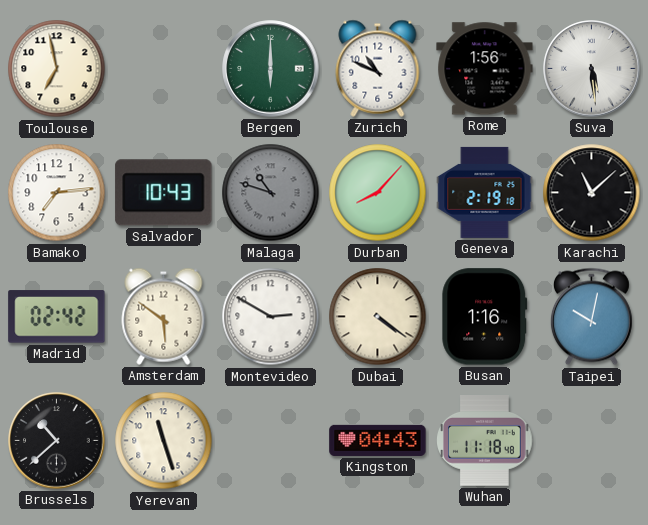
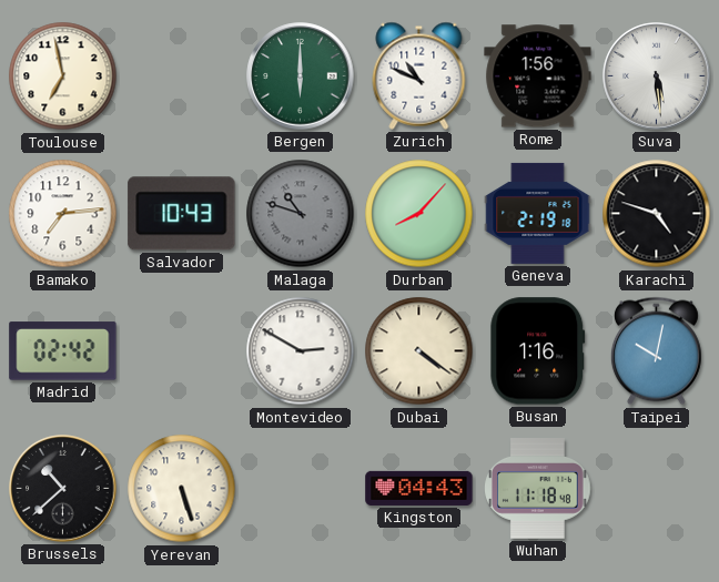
Karachi: 11:08 -> 4:48
Amsterdam: 5:51 -> none
Yerevan: 11:27 -> 5:27
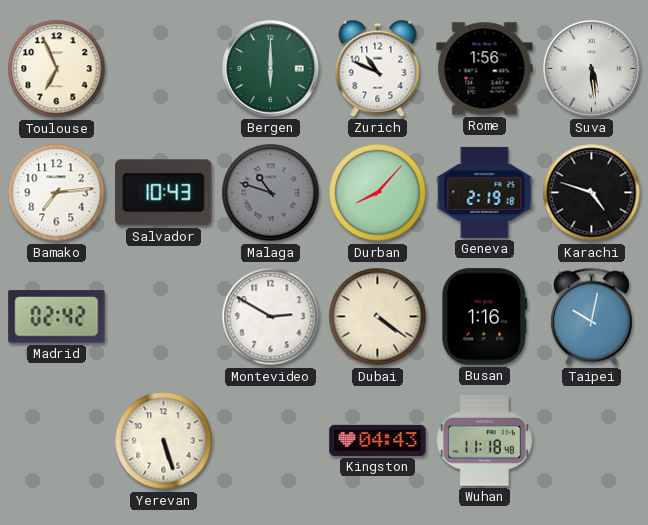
Toulouse: 6:58 -> 6:56
Brussels: 10:38 -> none
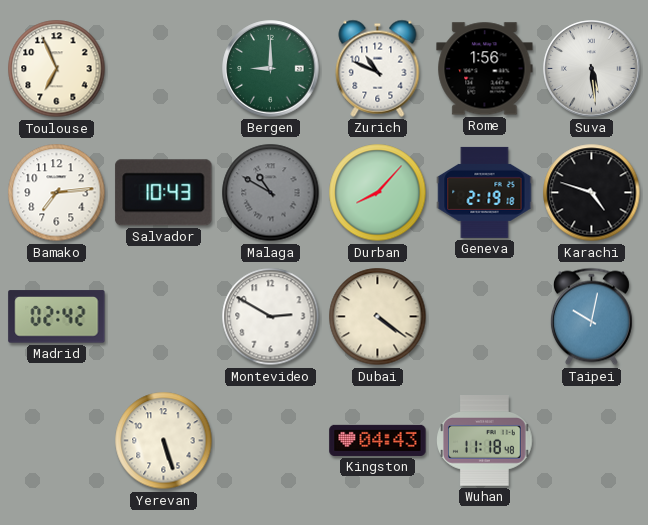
Bergen: 6:00 -> 9:00
Malaga: 10:48 -> 10:50
Busan: 1:16 -> none
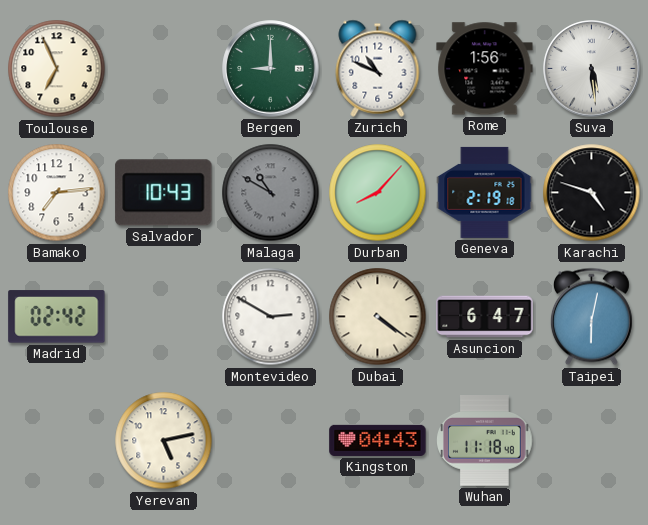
Asuncion: none -> 6:47
Taipei: 10:02 -> 6:02
Yerevan: 5:27 -> 5:13
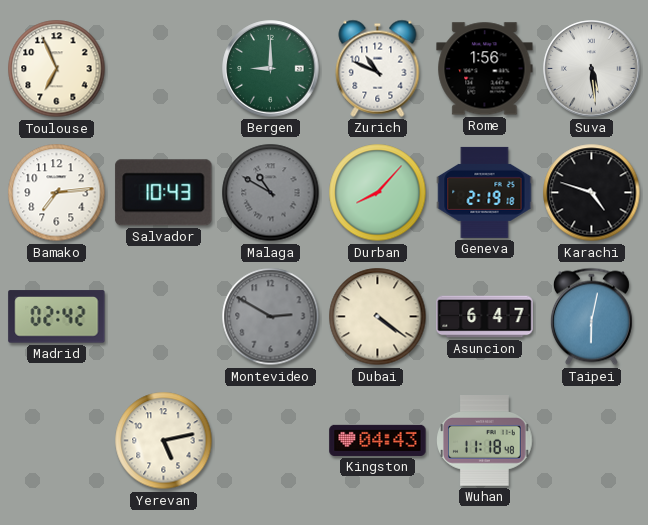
Montevideo dial: white -> grey
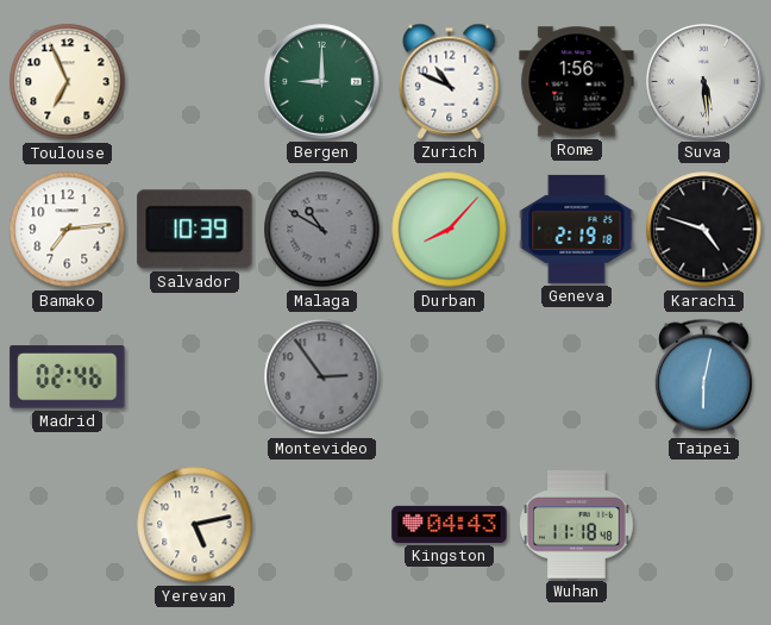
Salvador: 10:43 -> 10:39
Madrid: 02:42 -> 02:46
Montevideo: 2:50 -> 2:54
Dubai: 4:21 -> none
Asuncion: 6:47 -> none
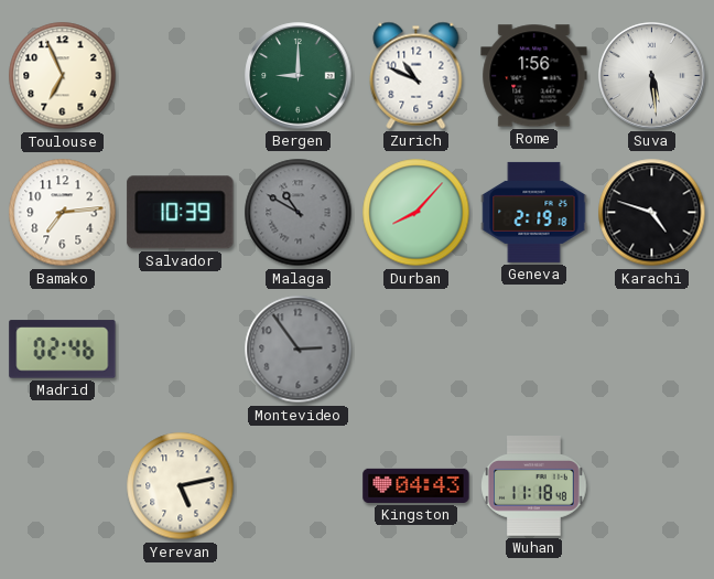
Taipei: 6:02 -> none
